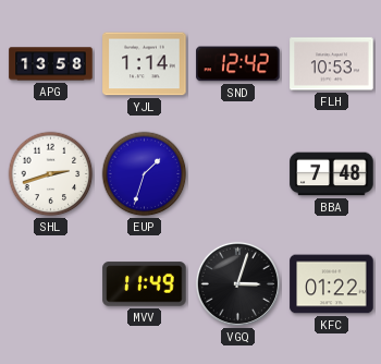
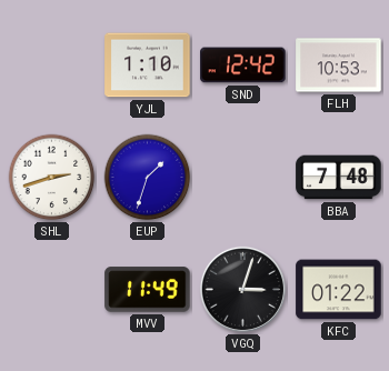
APG: 13:58 -> none
YJL: 1:14 -> 1:10
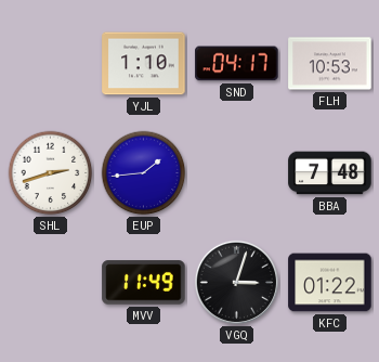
SND: 12:42 -> 04:17
EUP: 1:33 -> 1:44
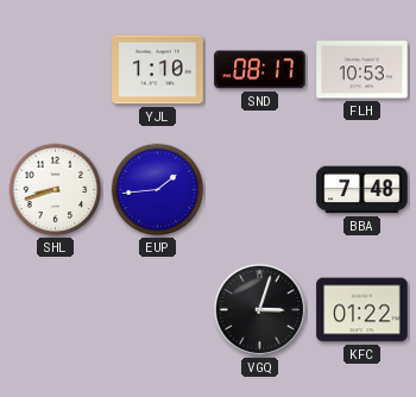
SND: 04:17 -> 08:17
SHL: 2:42 -> 8:42
MVV: 11:49 -> none
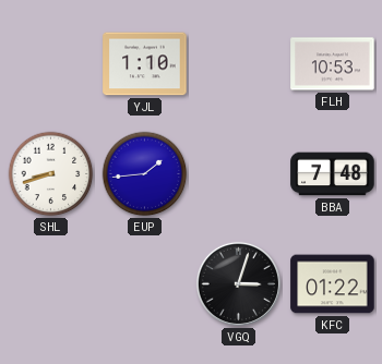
SND: 08:17 -> none
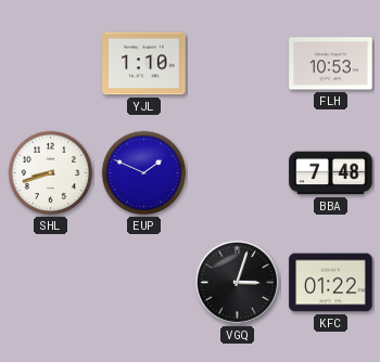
EUP: 1:44 -> 1:49
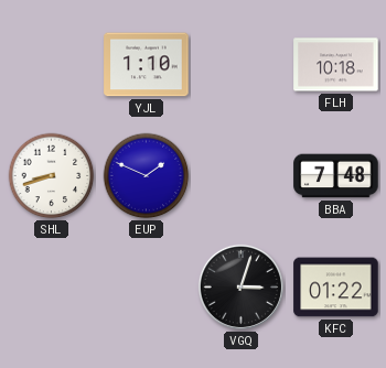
FLH: 10:53 -> 10:18
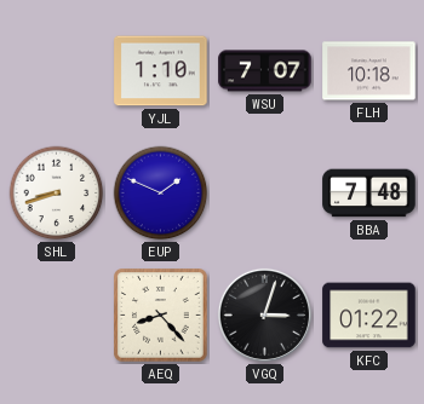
WSU: none -> 7:07
AEQ: none -> 8:23
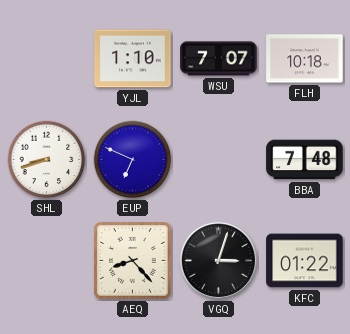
EUP: 1:49 -> 6:49
